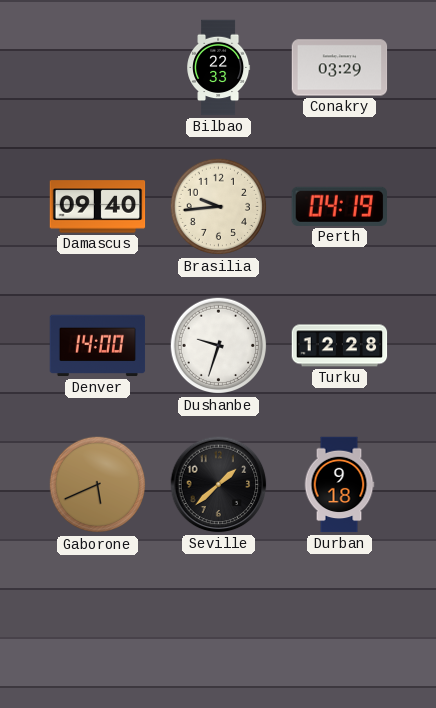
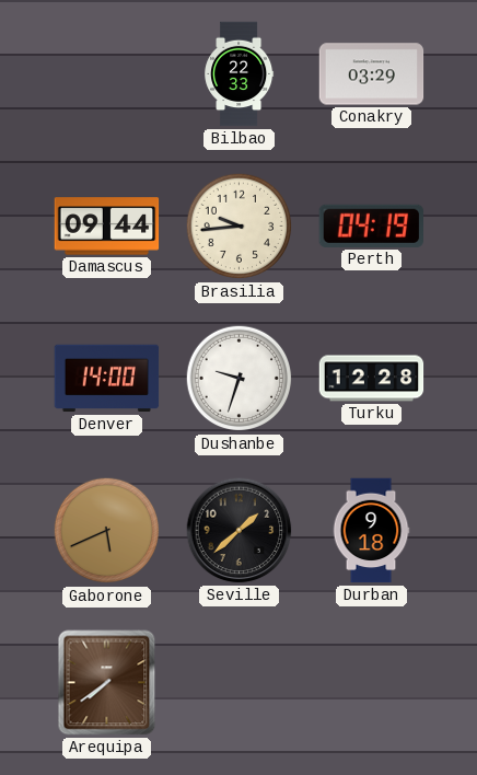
Damascus: 09:40 -> 09:44
Arequipa: none -> 7:39
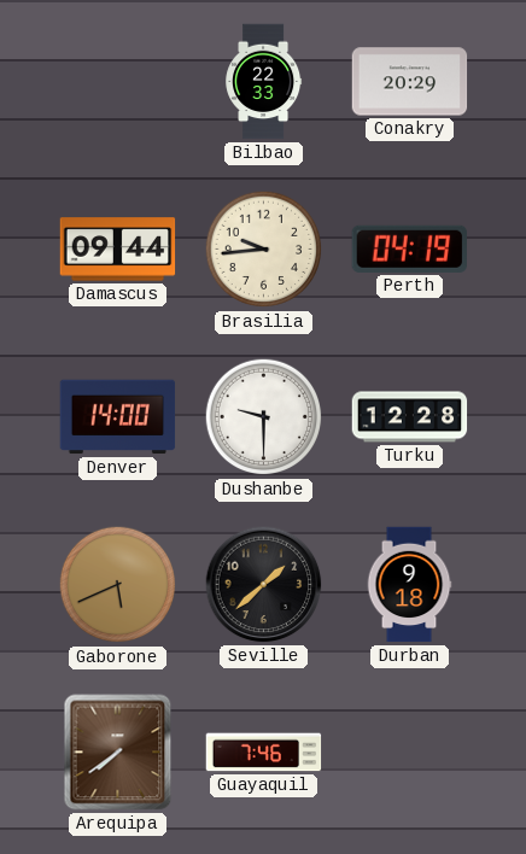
Conakry: 03:29 -> 20:29
Dushanbe: 9:33 -> 9:30
Guayaquil: none -> 7:46
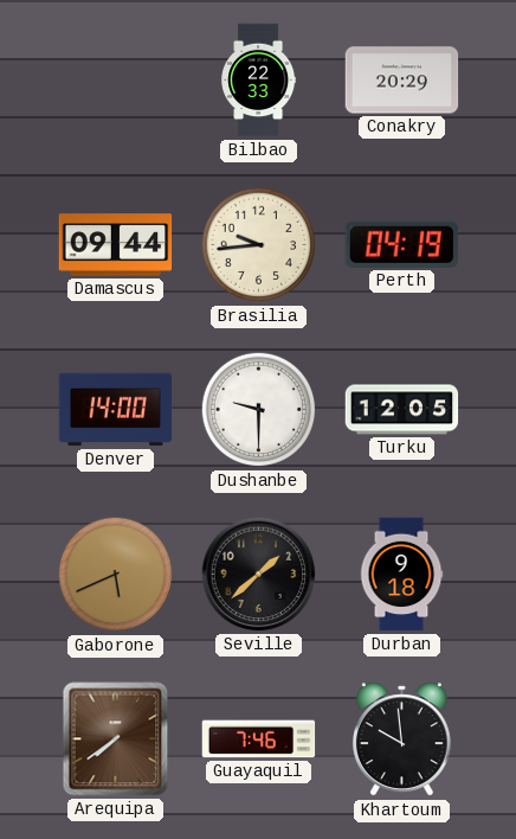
Turku: 12:28 -> 12:05
Khartoum: none -> 9:59
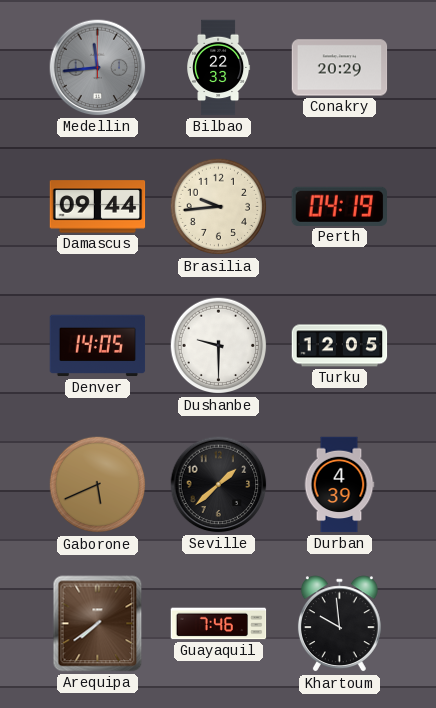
Medellin: none -> 11:44
Denver: 14:00 -> 14:05
Durban: 9:18 -> 4:39
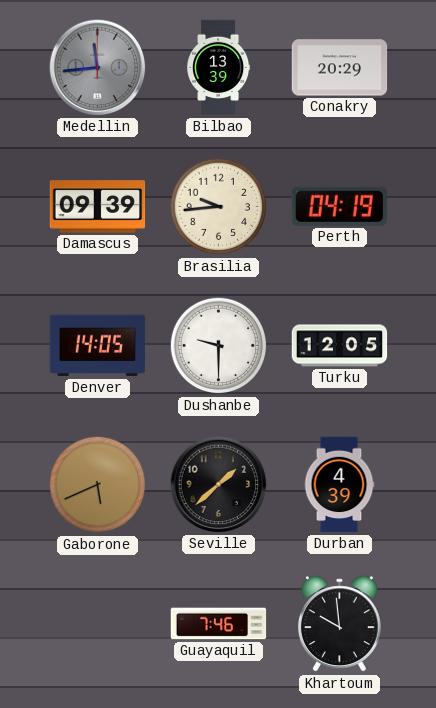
Bilbao: 22:33 -> 13:39
Damascus: 09:44 -> 09:39
Arequipa: 7:39 -> none
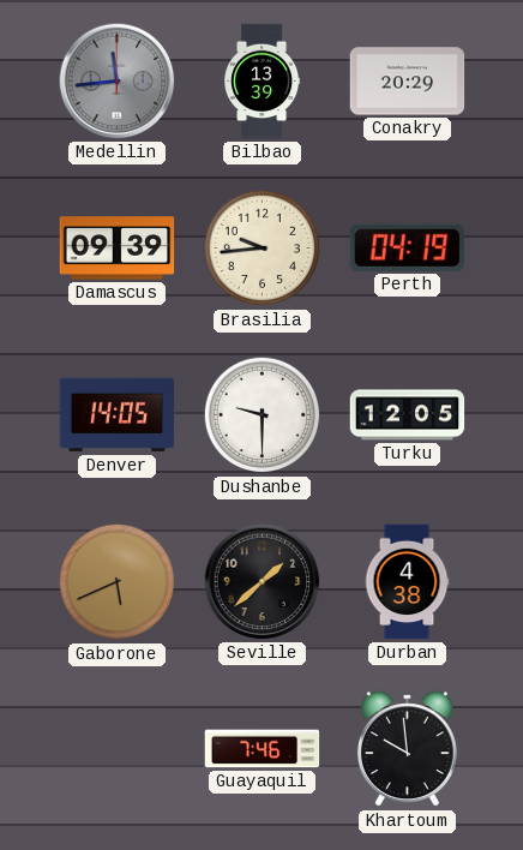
Durban: 4:39 -> 4:38
